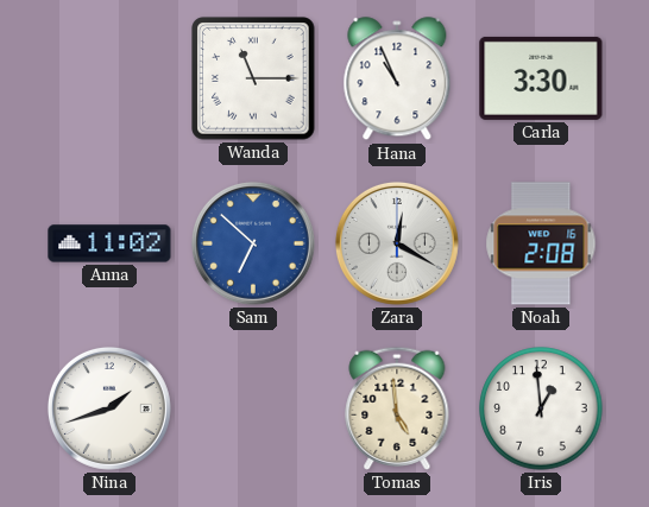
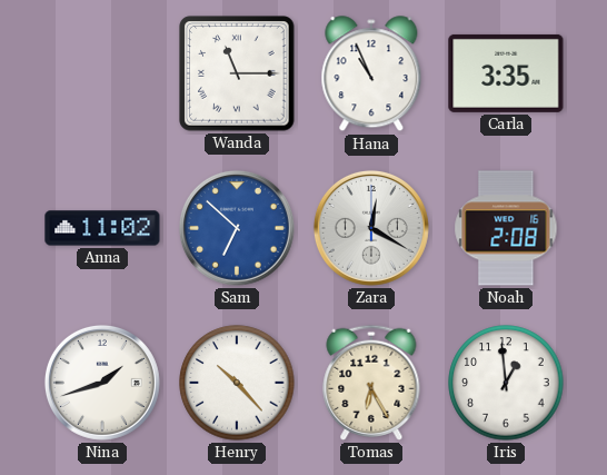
Carla: 3:30 -> 3:35
Henry: none -> 10:23
Tomas: 4:59 -> 6:25
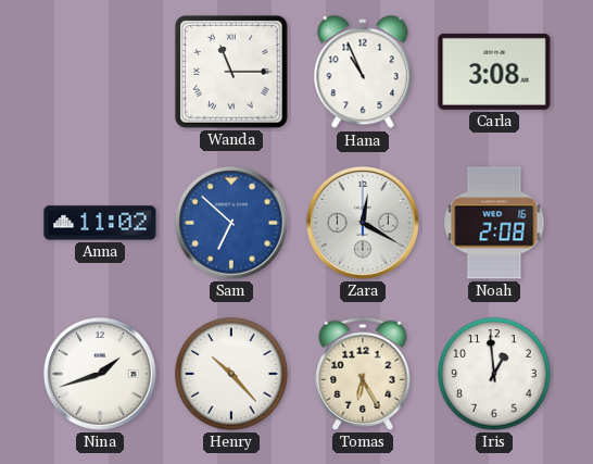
Carla: 3:35 -> 3:08
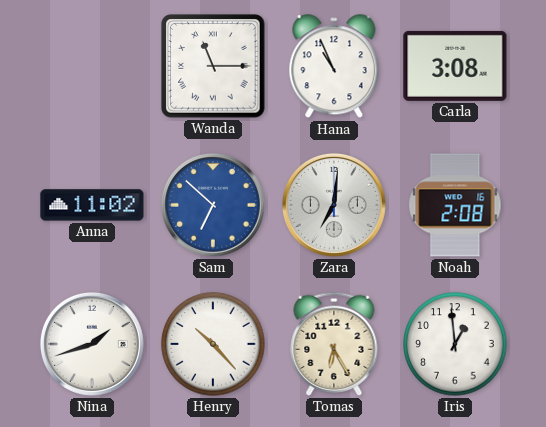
Zara: 12:20 -> 7:01
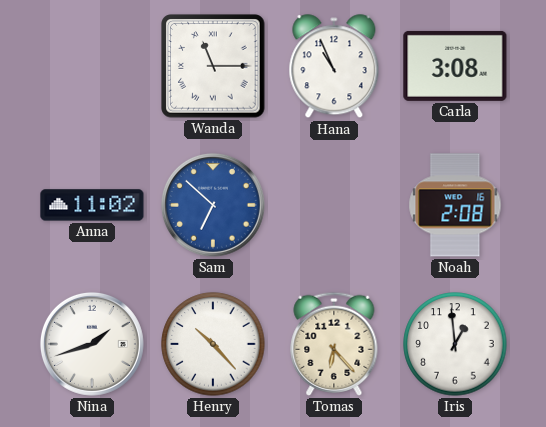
Zara: 7:01 -> none
Tomas: 6:25 -> 6:23
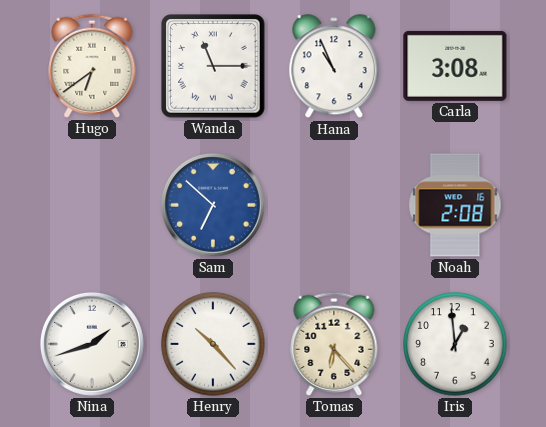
Hugo: none -> 6:39
Anna: 11:02 -> none
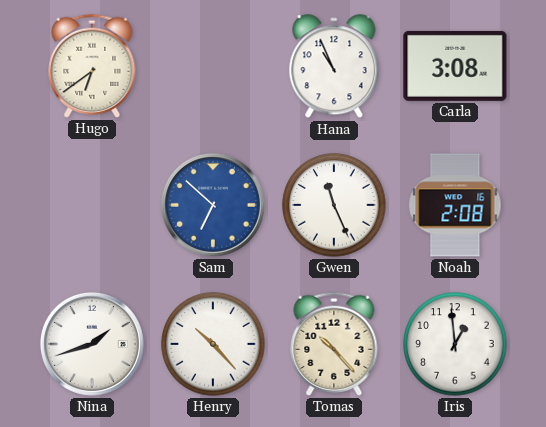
Wanda: 11:15 -> none
Gwen: none -> 11:26
Tomas: 6:23 -> 10:23
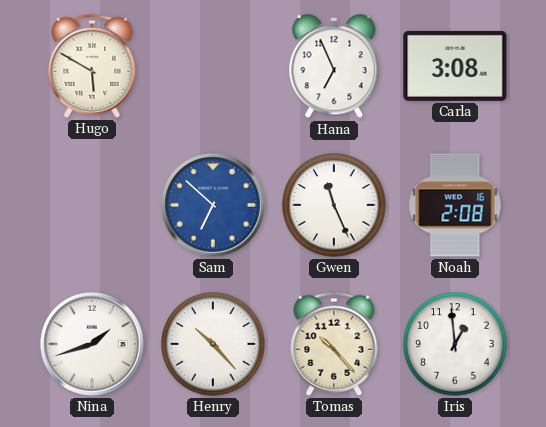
Hugo: 6:39 -> 5:50
Hana: 10:56 -> 6:56
